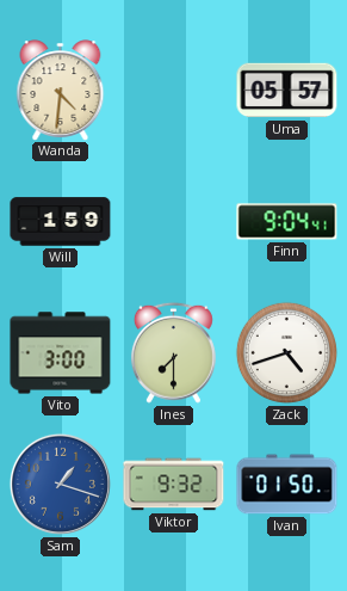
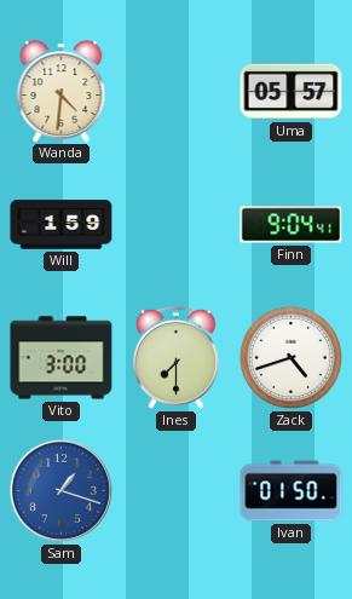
Viktor: 9:32 -> none
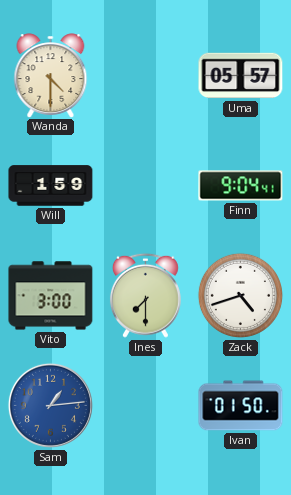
Wanda: 4:31 -> 4:30
Sam: 1:18 -> 1:14
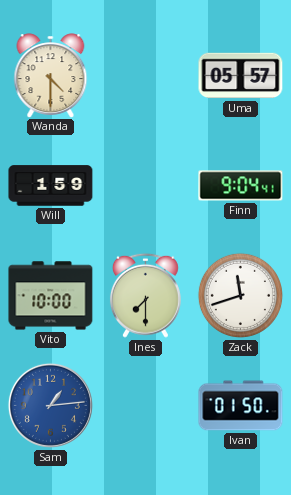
Vito: 3:00 -> 10:00
Zack: 4:42 -> 11:42
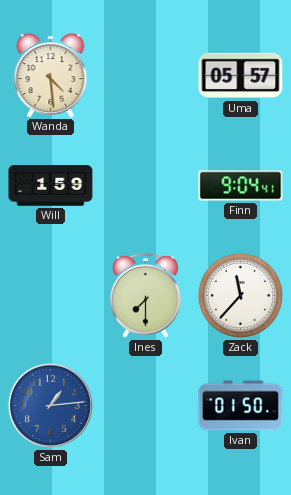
Wanda: 4:30 -> 4:29
Vito: 10:00 -> none
Zack: 11:42 -> 11:37
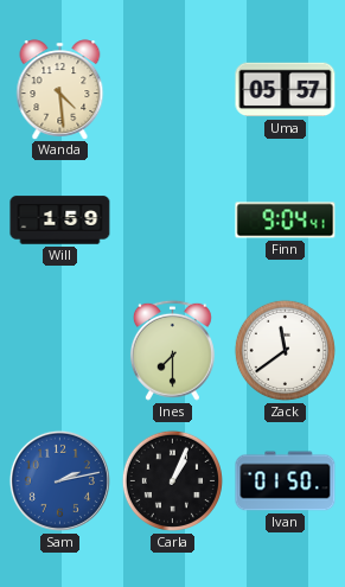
Zack: 11:37 -> 11:39
Sam: 1:14 -> 2:13
Carla: none -> 1:04
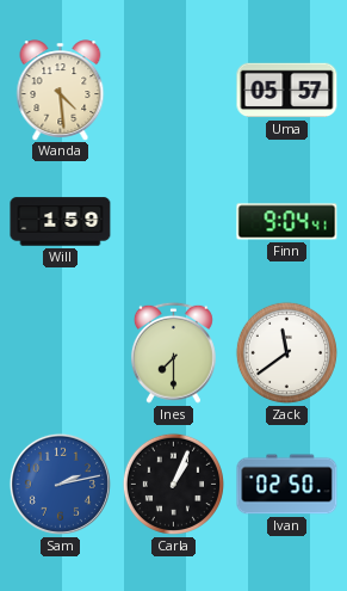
Ivan: 01:50 -> 02:50
